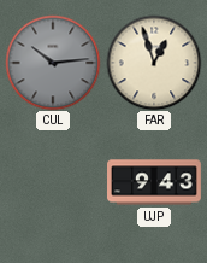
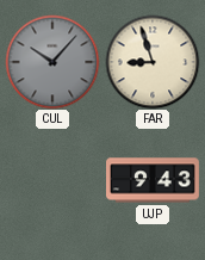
CUL: 10:14 -> 10:07
FAR: 12:57 -> 8:57
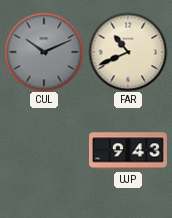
CUL: 10:07 -> 10:11
FAR: 8:57 -> 10:41
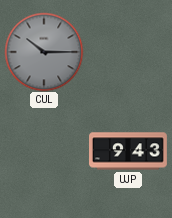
CUL: 10:11 -> 10:15
FAR: 10:41 -> none
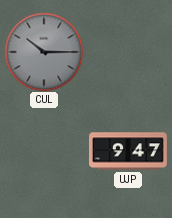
UJP: 9:43 -> 9:47
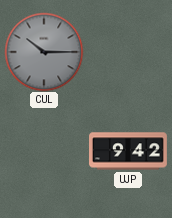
UJP: 9:47 -> 9:42
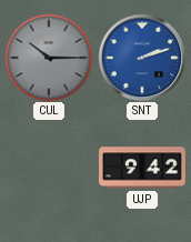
SNT: none -> 2:12
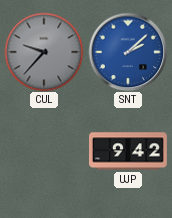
CUL: 10:15 -> 9:37
SNT: 2:12 -> 2:08
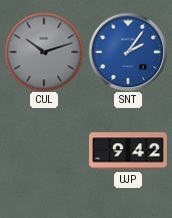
CUL: 9:37 -> 10:12
SNT: 2:08 -> 2:06
